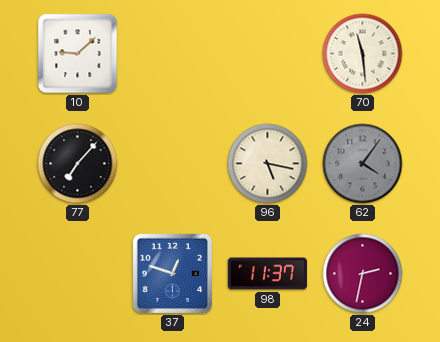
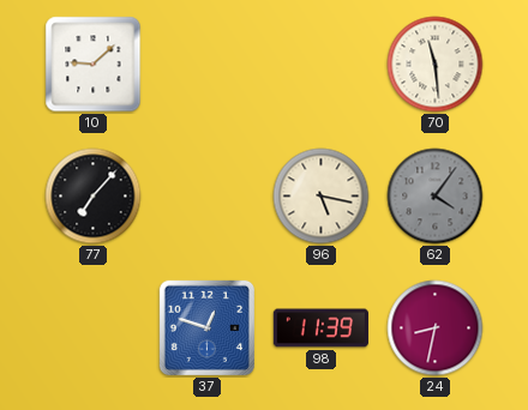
98: 11:37 -> 11:39
24: 2:32 -> 8:32
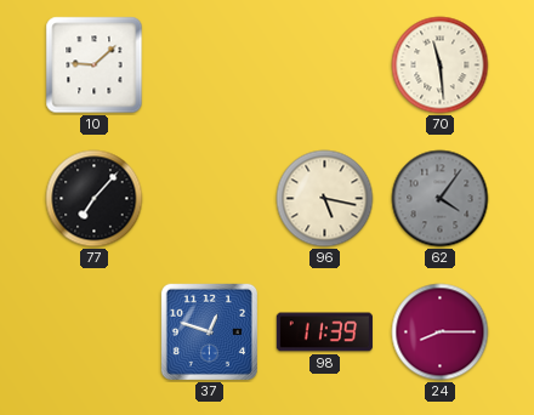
24: 8:32 -> 8:15
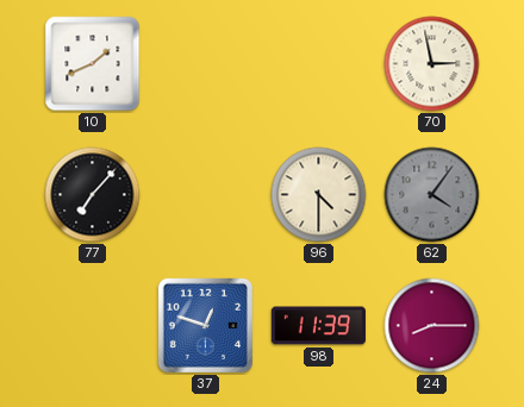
10: 9:08 -> 1:41
70: 11:29 -> 2:58
96: 5:17 -> 4:30
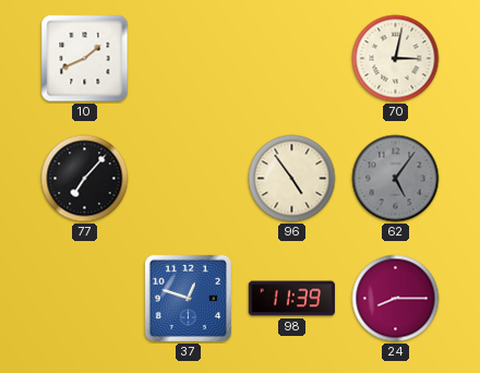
70: 2:58 -> 3:02
96: 4:30 -> 4:54
62: 4:06 -> 5:06
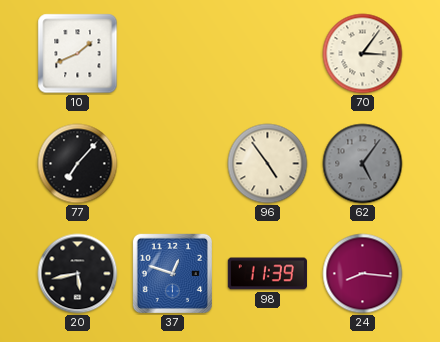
70: 3:02 -> 3:06
20: none -> 5:43
24: 8:15 -> 8:16
